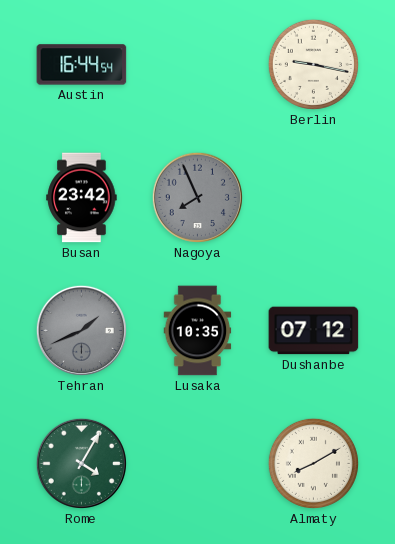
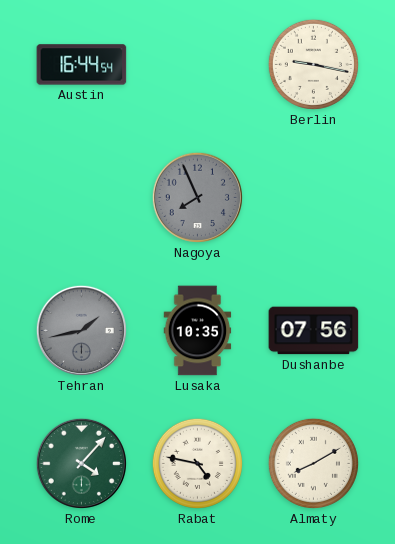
Busan: 23:42 -> none
Tehran: 1:41 -> 1:43
Dushanbe: 07:12 -> 07:56
Rome: 4:05 -> 4:07
Rabat: none -> 4:47
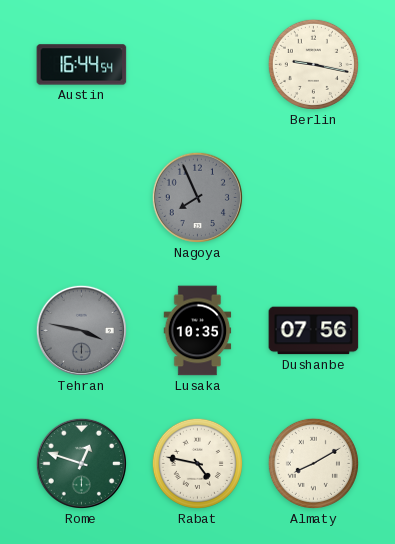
Tehran: 1:43 -> 3:47
Rome: 4:07 -> 12:48
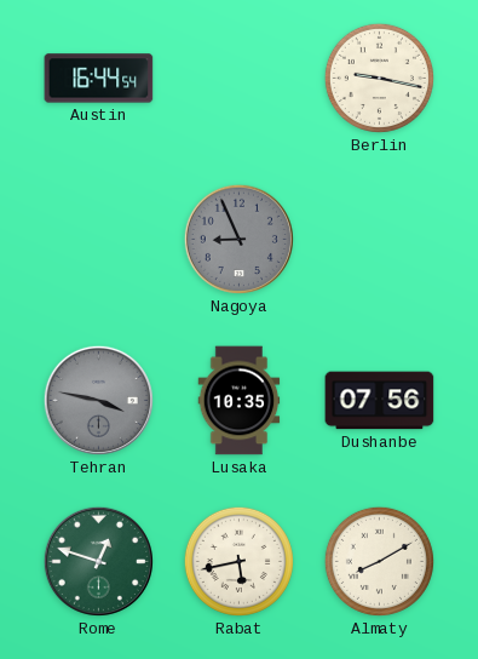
Nagoya: 7:56 -> 8:56
Rabat: 4:47 -> 5:43
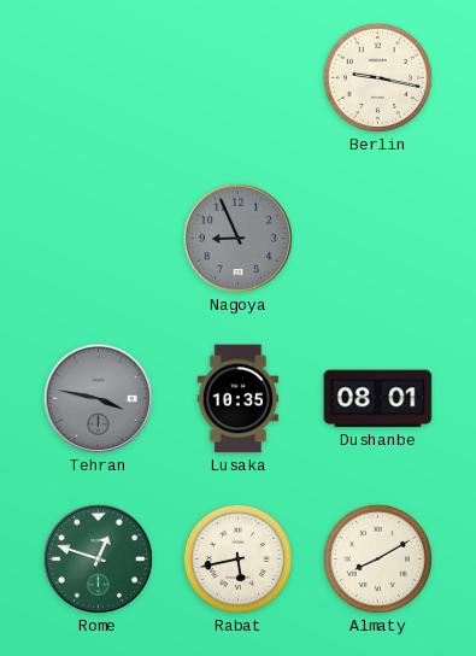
Austin: 16:44 -> none
Dushanbe: 07:56 -> 08:01
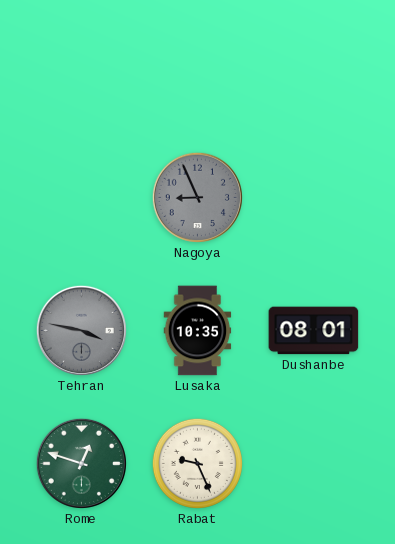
Berlin: 9:17 -> none
Rabat: 5:43 -> 9:26
Almaty: 8:10 -> none
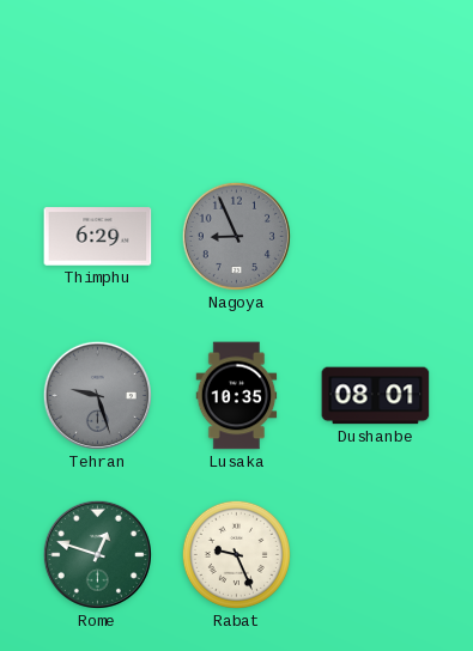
Thimphu: none -> 6:29
Tehran: 3:47 -> 9:27
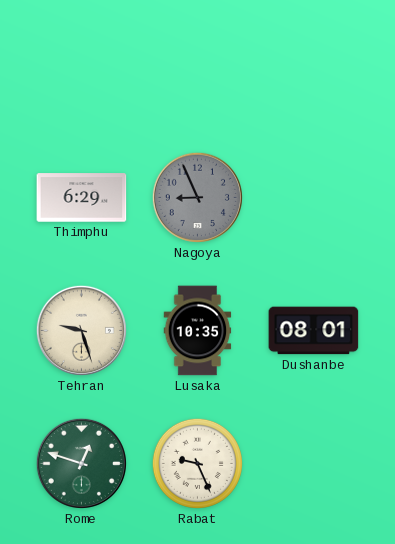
Tehran dial: grey -> cream
